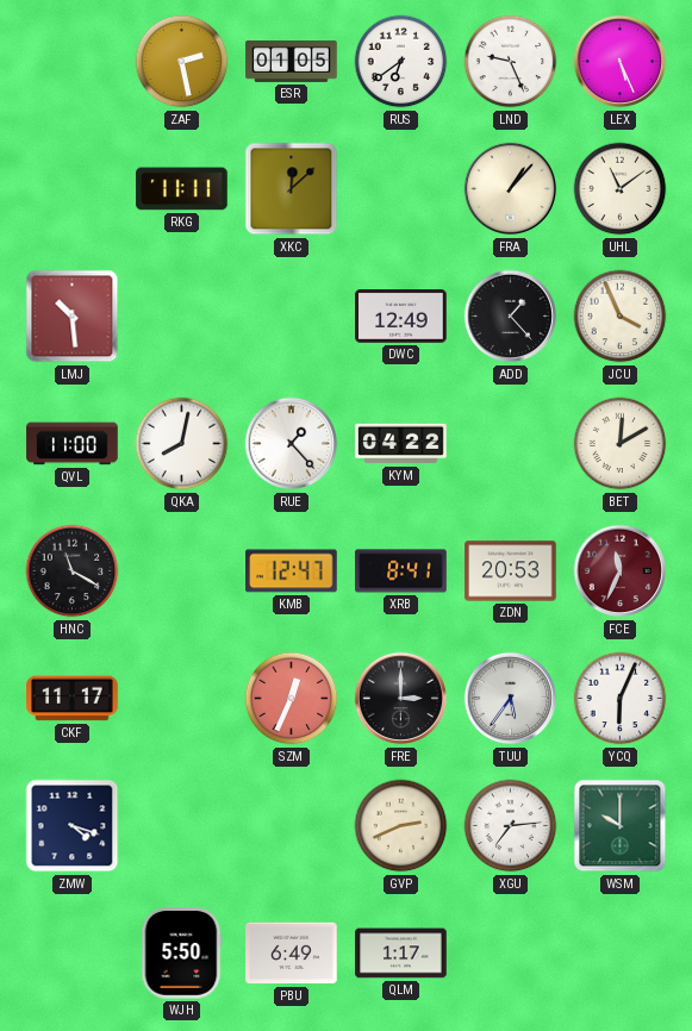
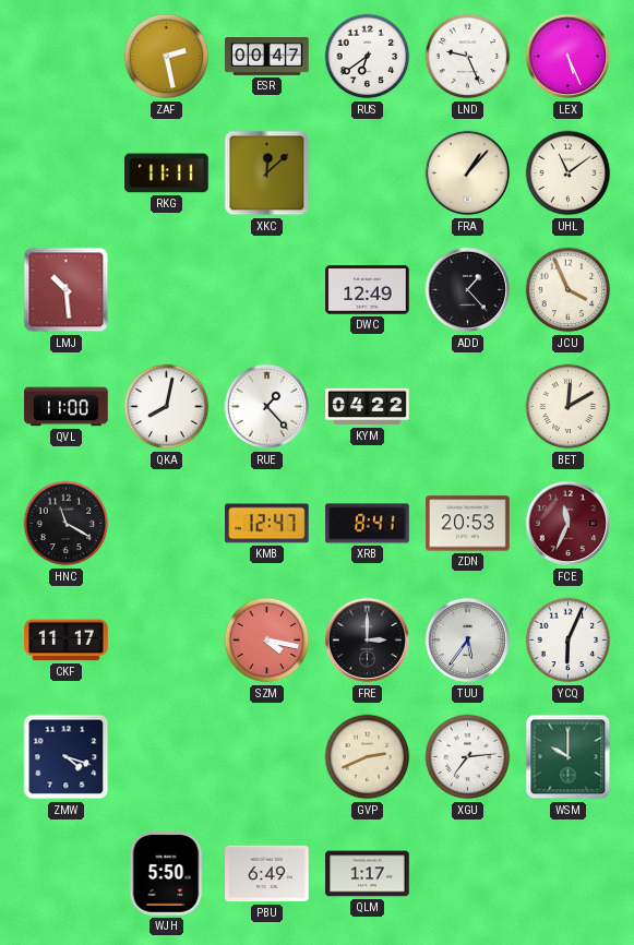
ESR: 01:05 -> 00:47
SZM: 12:34 -> 4:17
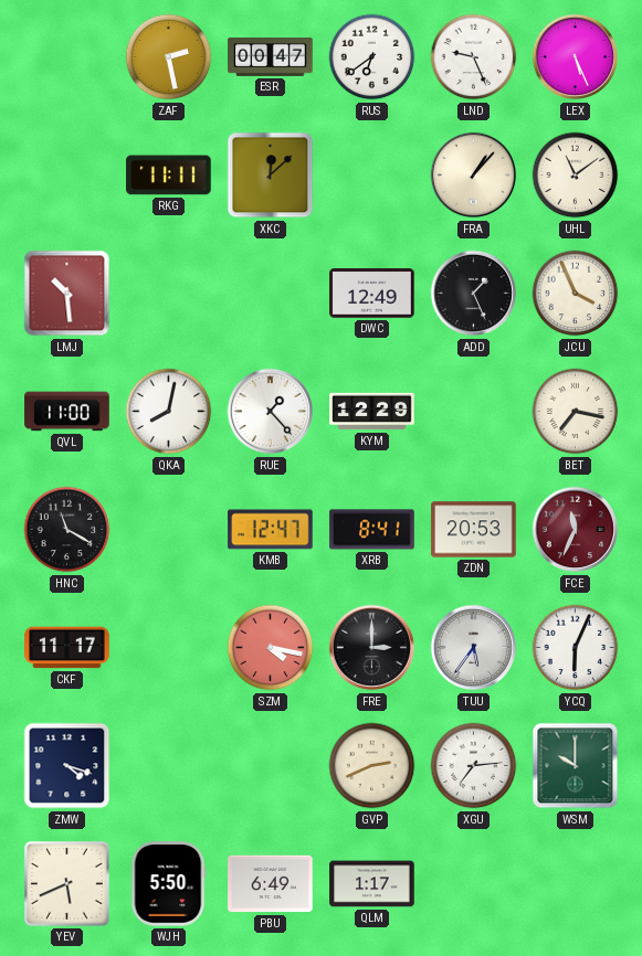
ADD: 1:23 -> 1:26
KYM: 04:22 -> 12:29
BET: 12:10 -> 7:17
YEV: none -> 5:41
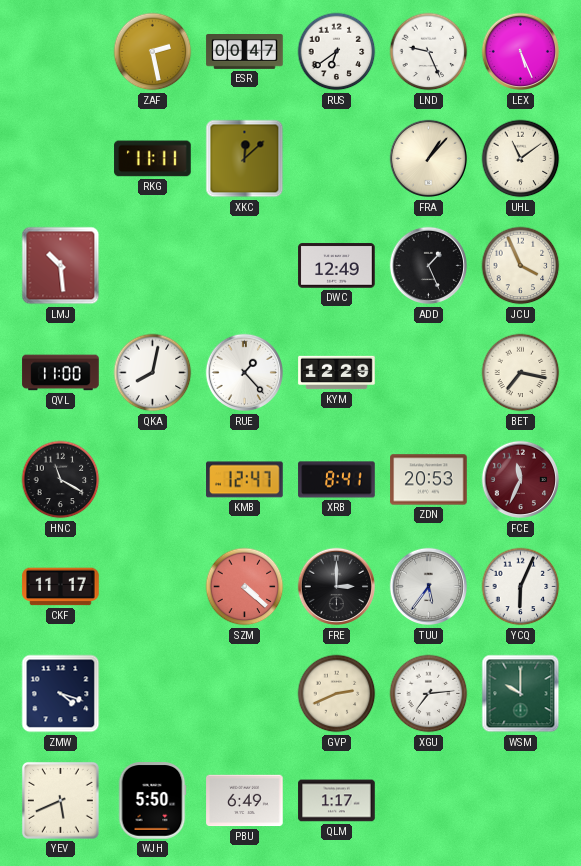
SZM: 4:17 -> 4:22
